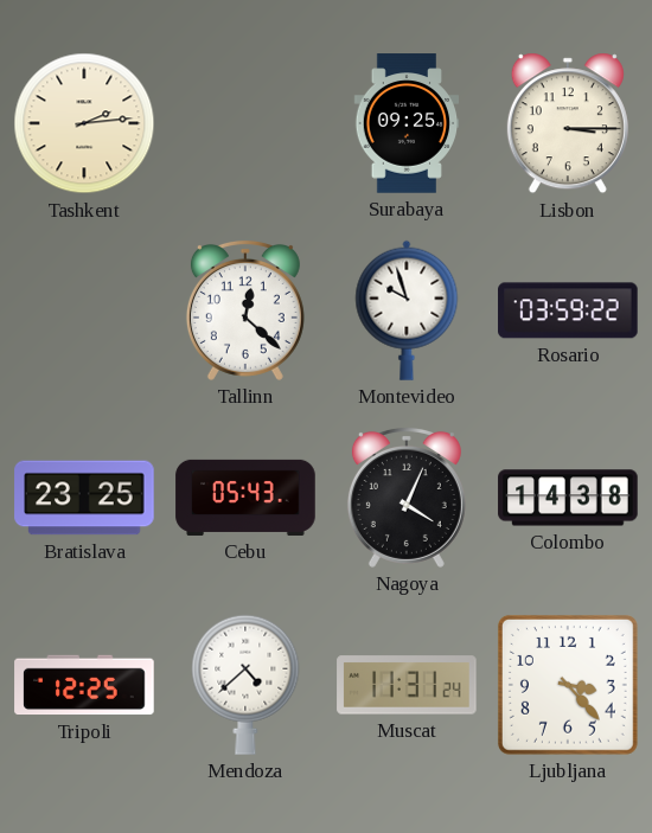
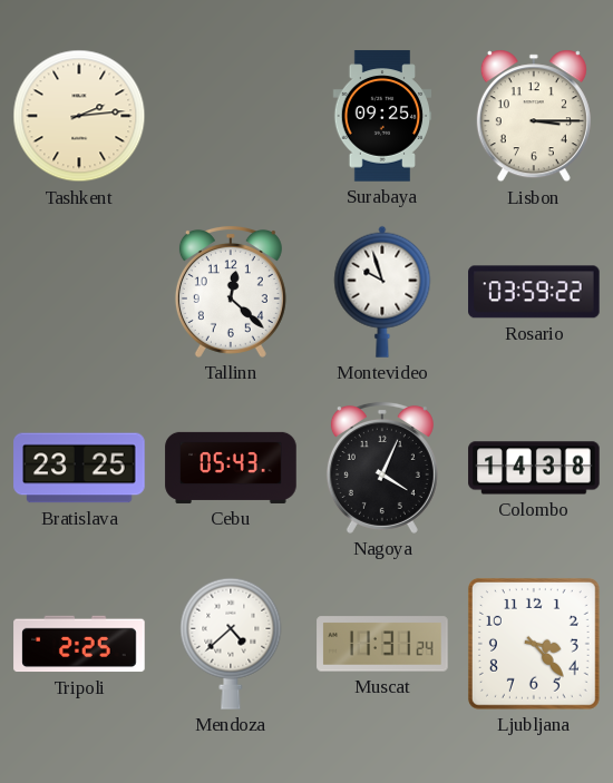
Tripoli: 12:25 -> 2:25
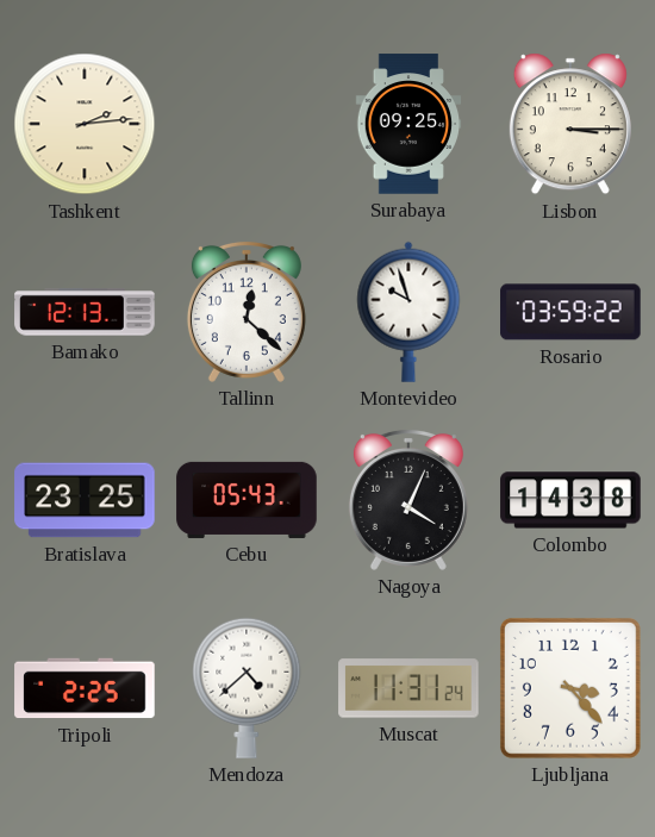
Bamako: none -> 12:13
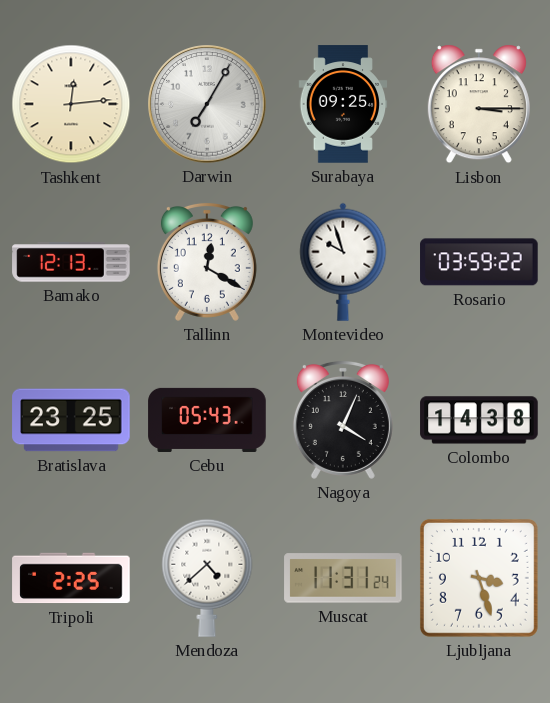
Tashkent: 2:14 -> 12:14
Darwin: none -> 7:05
Tallinn: 12:22 -> 12:20
Ljubljana: 3:23 -> 3:27
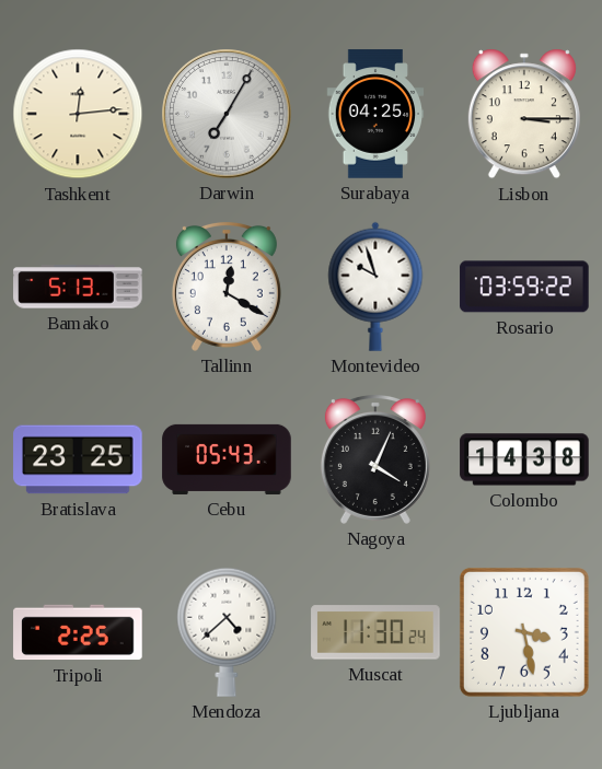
Surabaya: 09:25 -> 04:25
Bamako: 12:13 -> 5:13
Muscat: 11:31 -> 11:30
Ljubljana: 3:27 -> 3:28
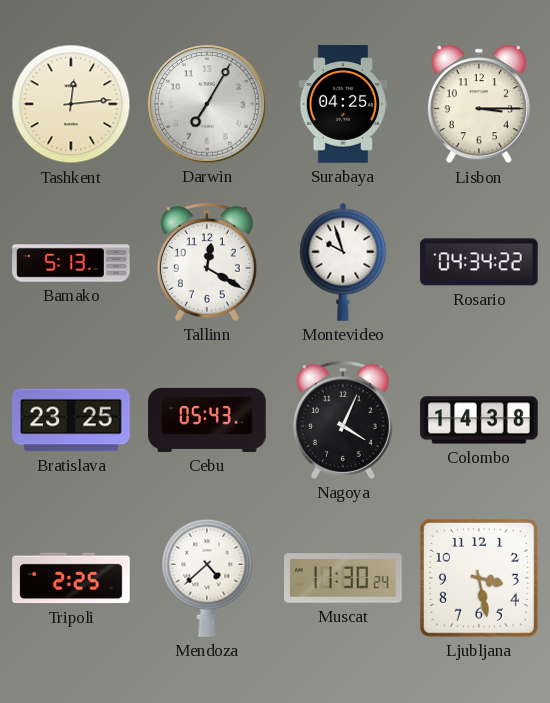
Rosario: 03:59 -> 04:34
